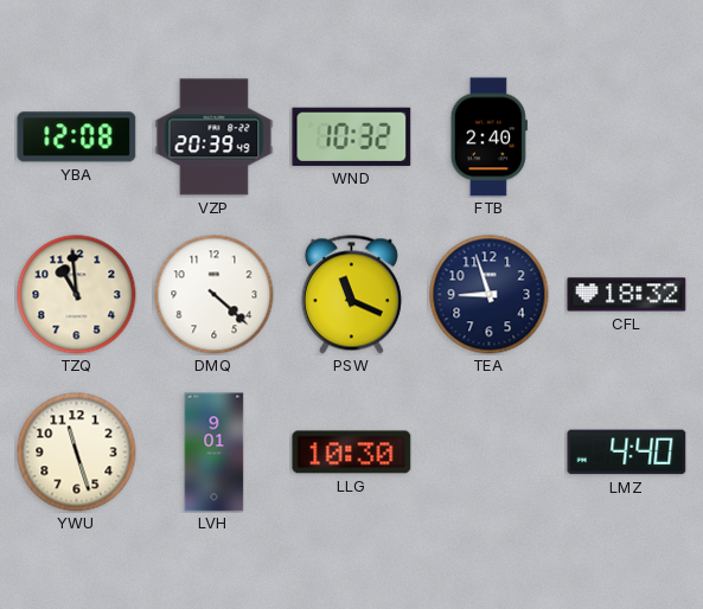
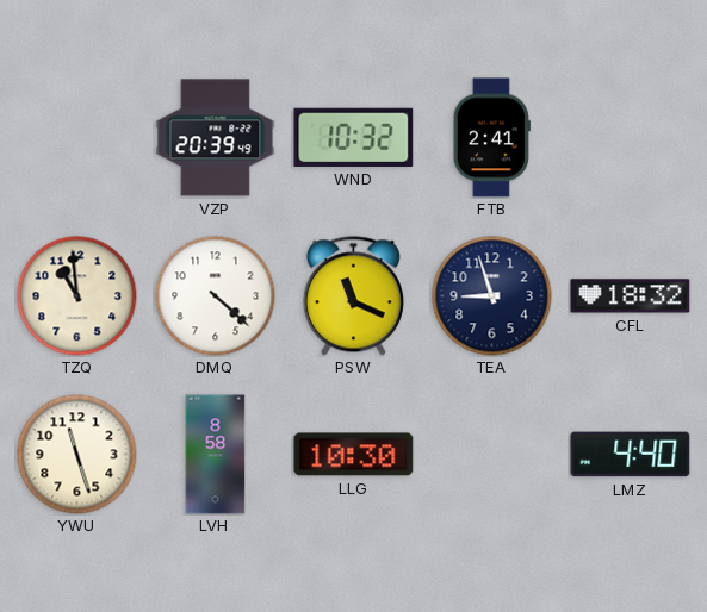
YBA: 12:08 -> none
FTB: 2:40 -> 2:41
LVH: 9:01 -> 8:58
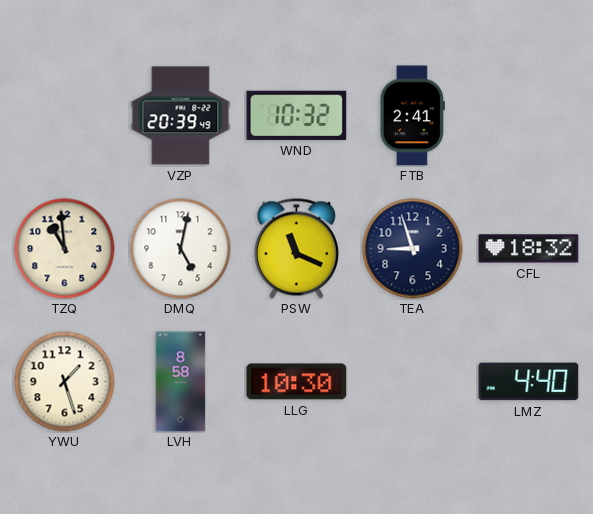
DMQ: 4:22 -> 5:02
YWU: 11:27 -> 1:27
